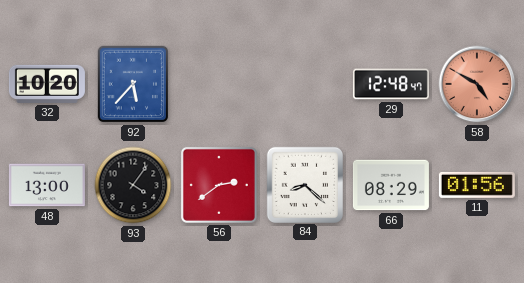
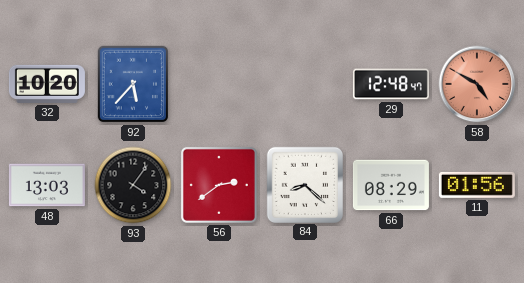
48: 13:00 -> 13:03
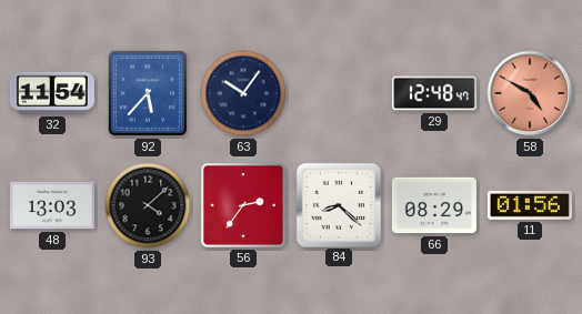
32: 10:20 -> 11:54
63: none -> 10:06
93: 4:06 -> 4:08
56: 2:39 -> 2:36
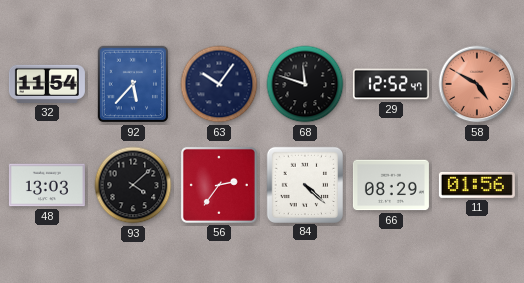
68: none -> 11:48
29: 12:48 -> 12:52
84: 8:22 -> 4:22
